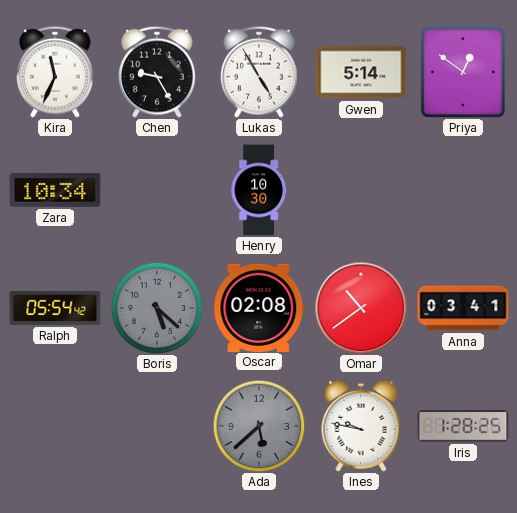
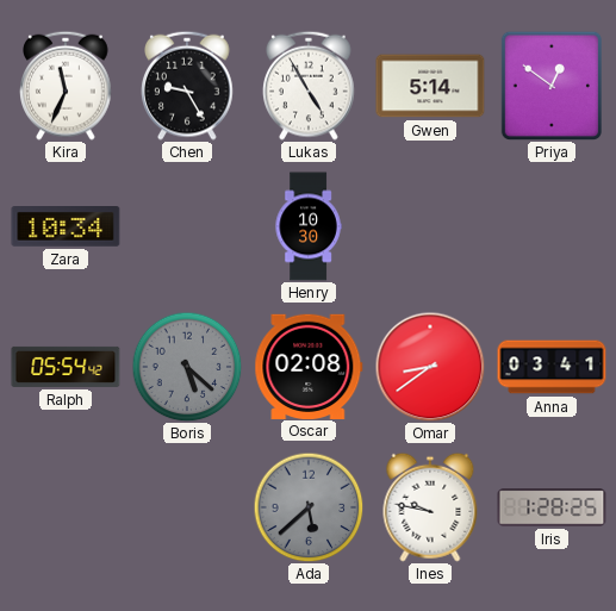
Omar: 10:39 -> 8:39
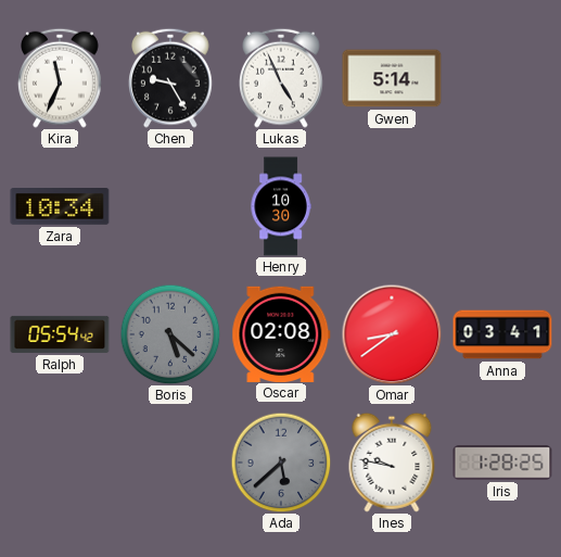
Lukas: 4:55 -> 4:56
Priya: 12:51 -> none
